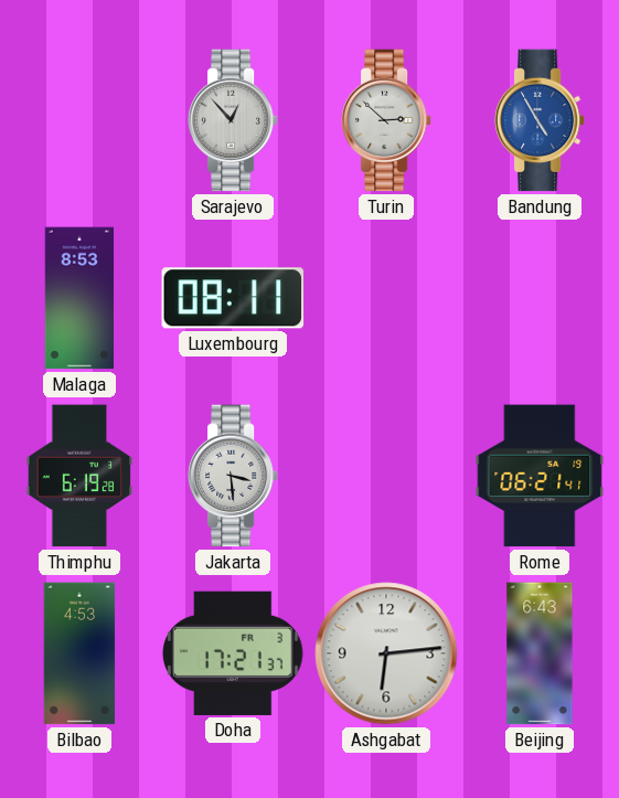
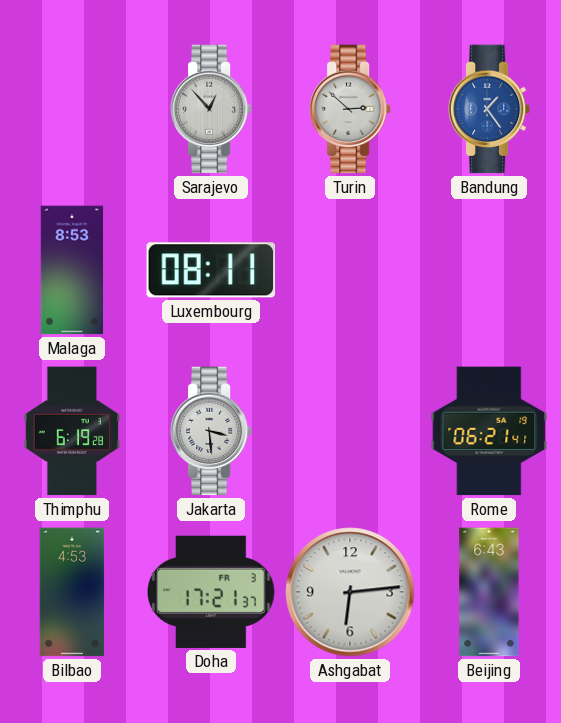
Bandung: 4:55 -> 1:24
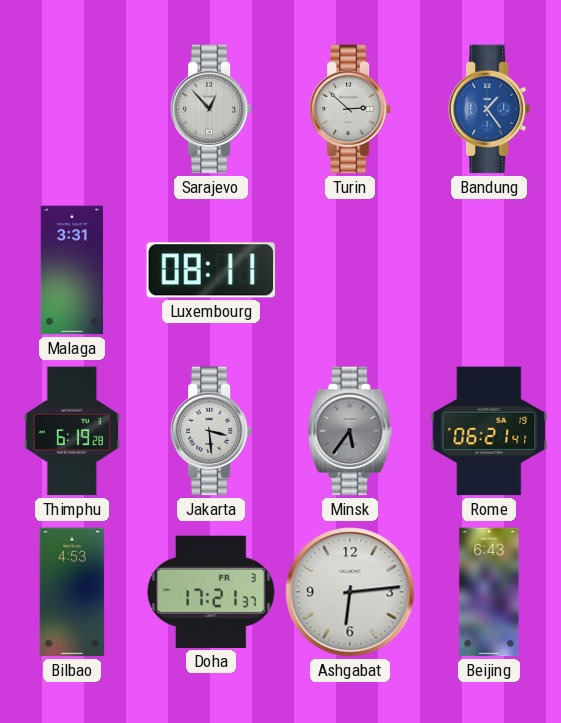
Malaga: 8:53 -> 3:31
Minsk: none -> 5:36
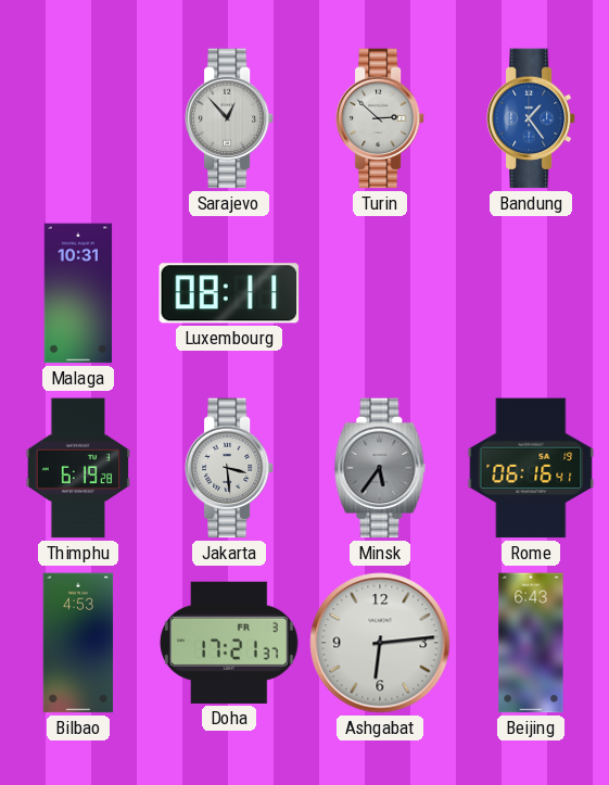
Malaga: 3:31 -> 10:31
Rome: 06:21 -> 06:16
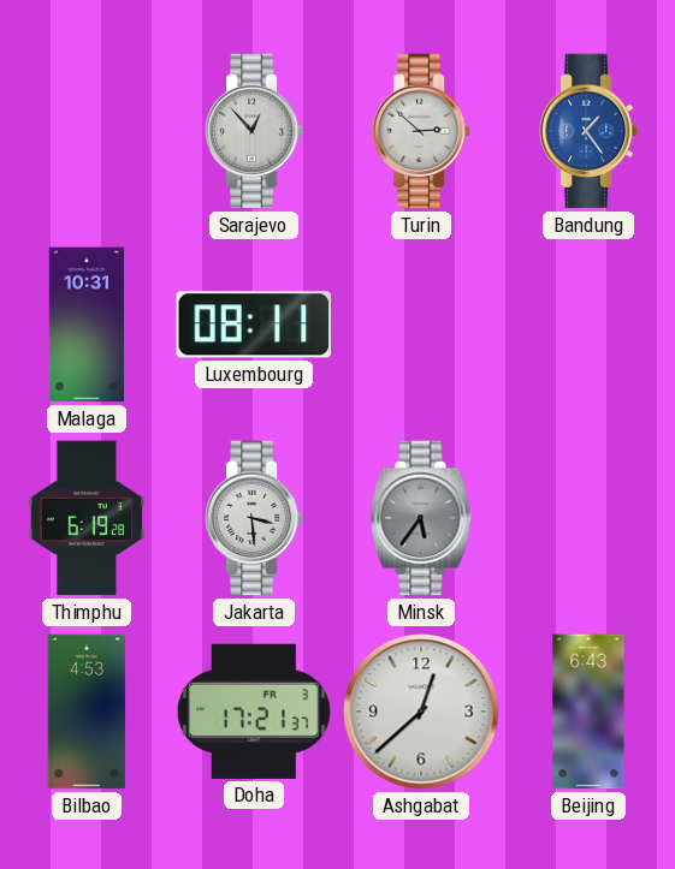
Rome: 06:16 -> none
Ashgabat: 6:14 -> 12:38
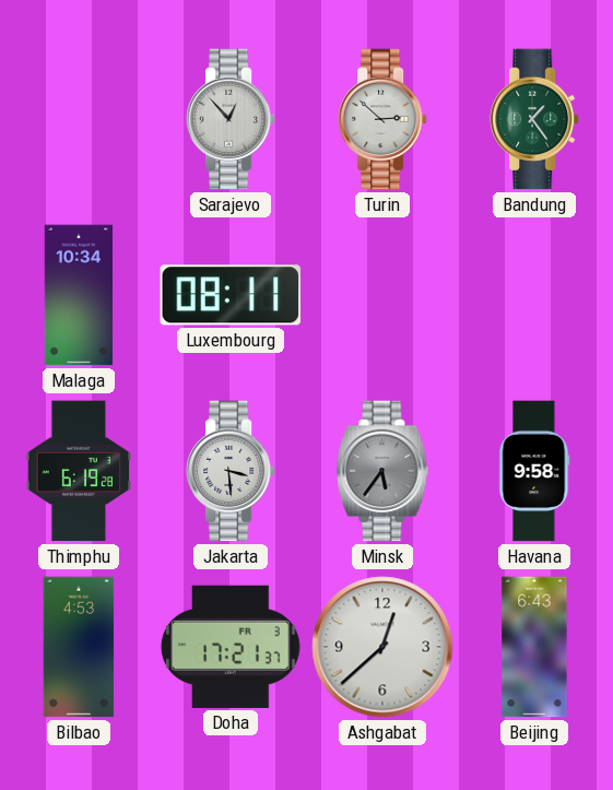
Bandung dial: blue -> green
Malaga: 10:31 -> 10:34
Havana: none -> 9:58
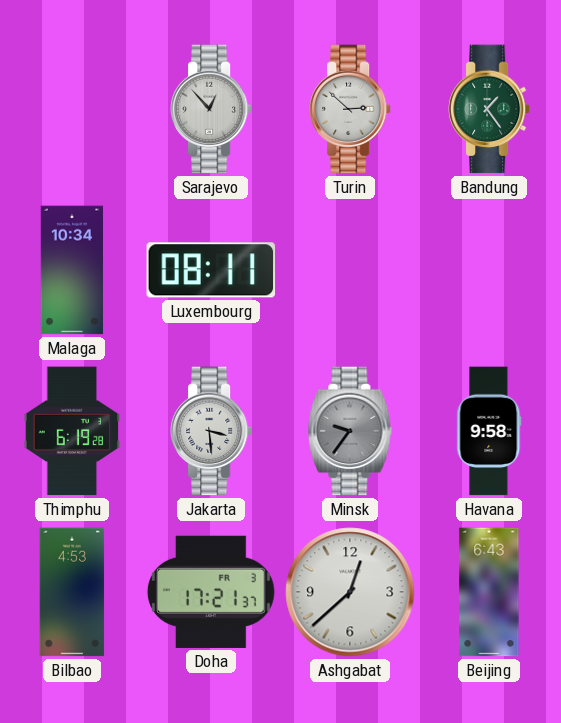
Minsk: 5:36 -> 9:36
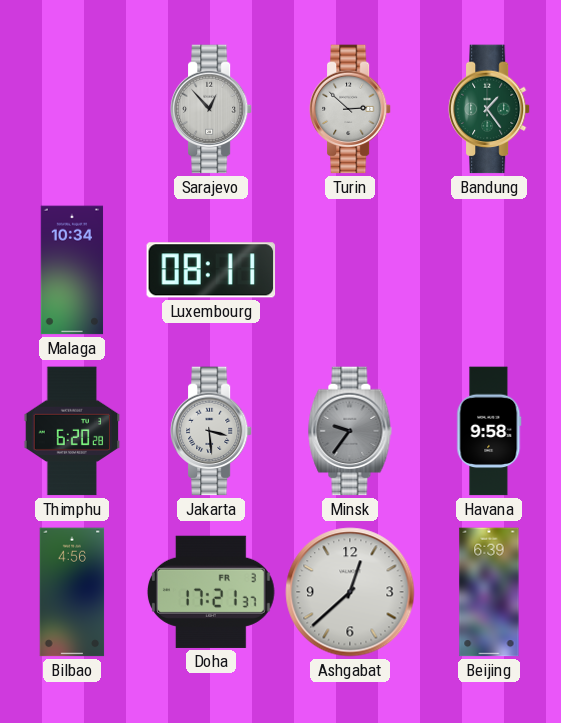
Thimphu: 6:19 -> 6:20
Bilbao: 4:53 -> 4:56
Beijing: 6:43 -> 6:39
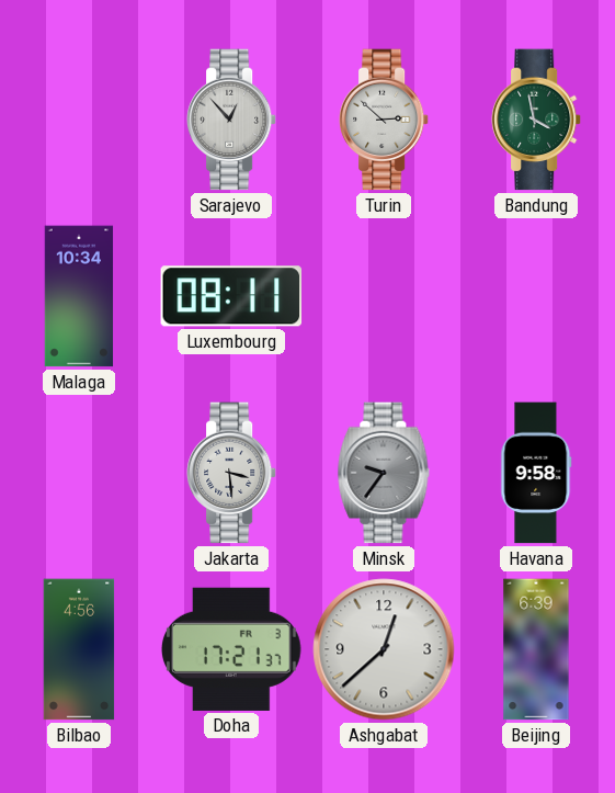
Bandung: 1:24 -> 3:58
Thimphu: 6:20 -> none
